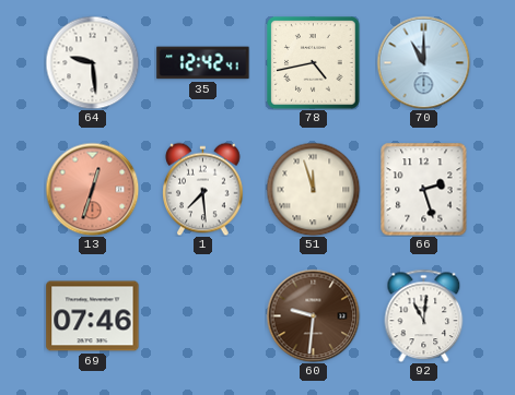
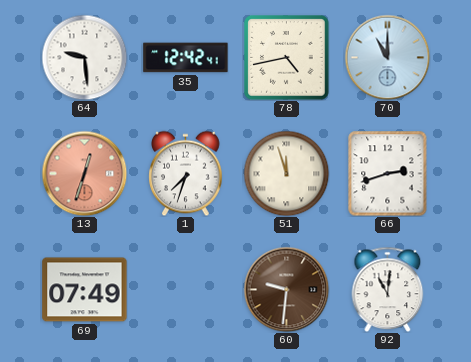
1: 7:29 -> 7:33
66: 2:27 -> 2:42
69: 07:46 -> 07:49
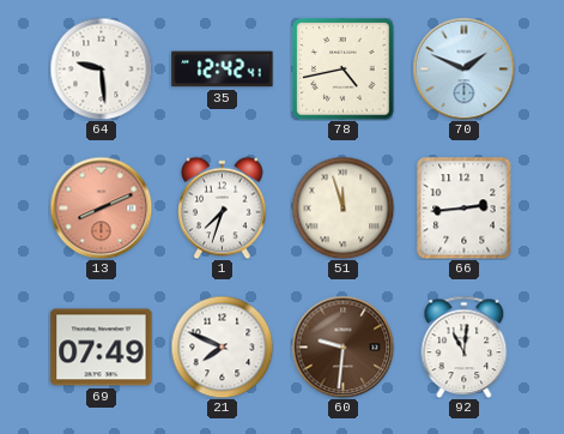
70: 11:00 -> 1:49
13: 12:33 -> 8:11
66: 2:42 -> 2:44
21: none -> 7:49
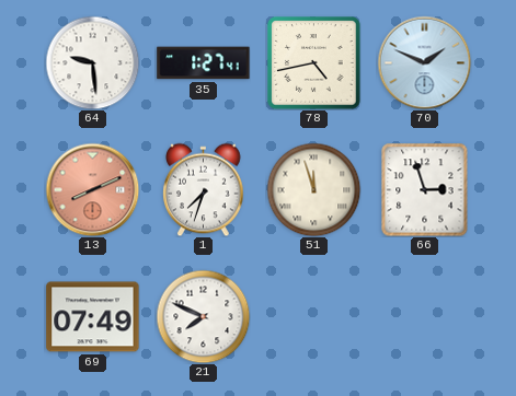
35: 12:42 -> 1:27
66: 2:44 -> 2:57
60: 9:31 -> none
92: 11:01 -> none
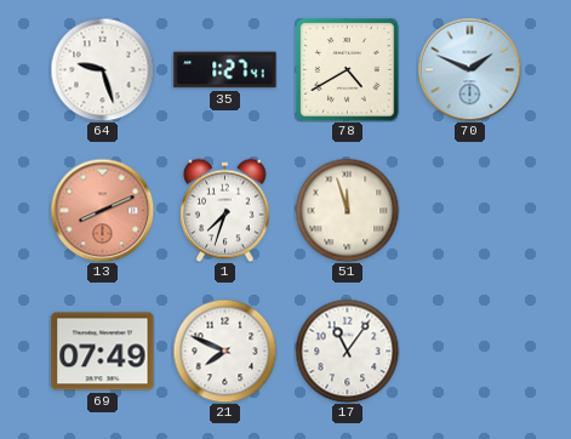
64: 9:29 -> 9:27
78: 4:43 -> 4:40
66: 2:57 -> none
17: none -> 11:06
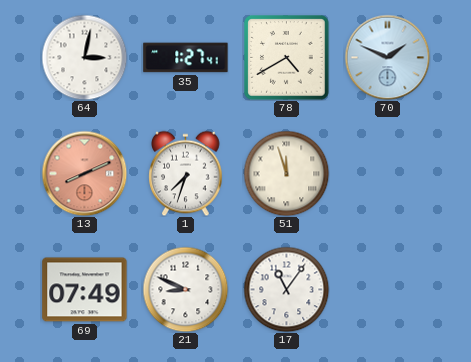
64: 9:27 -> 3:02
21: 7:49 -> 8:49
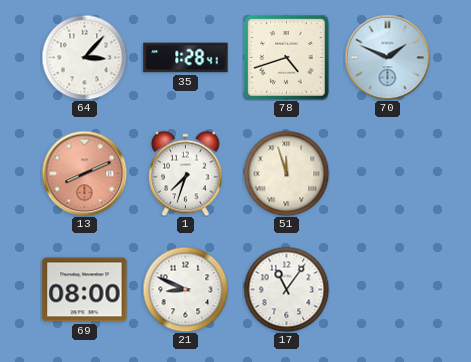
64: 3:02 -> 3:07
35: 1:27 -> 1:28
78: 4:40 -> 4:42
69: 07:49 -> 08:00
